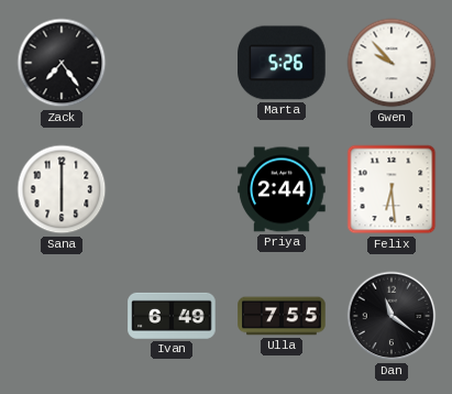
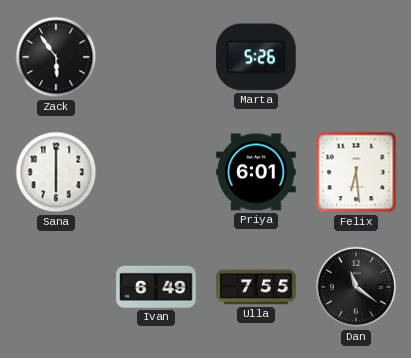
Zack: 7:24 -> 5:54
Gwen: 9:53 -> none
Priya: 2:44 -> 6:01
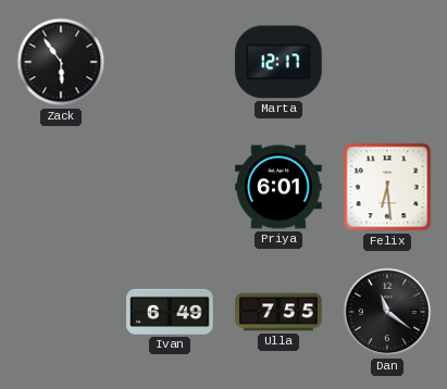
Marta: 5:26 -> 12:17
Sana: 6:00 -> none
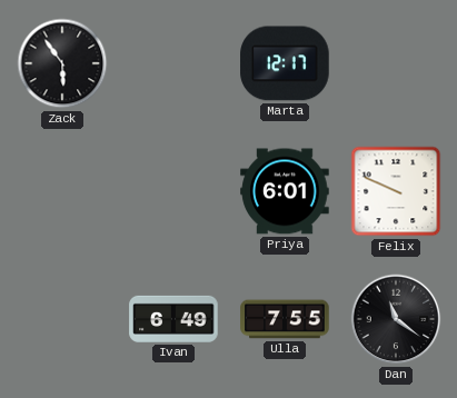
Felix: 6:29 -> 9:49
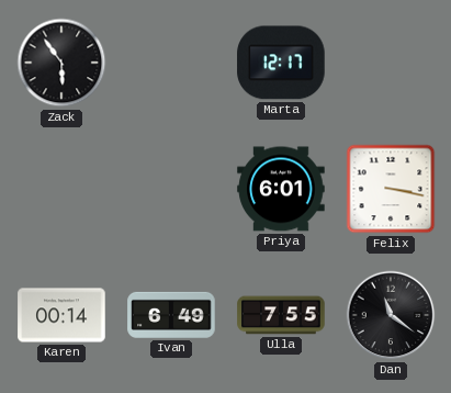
Felix: 9:49 -> 3:17
Karen: none -> 00:14
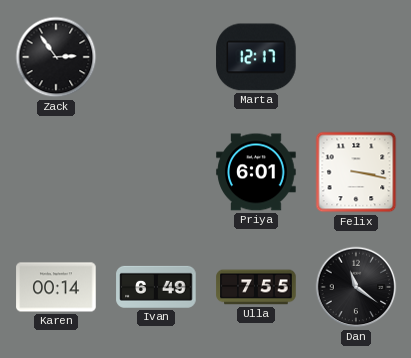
Zack: 5:54 -> 2:54
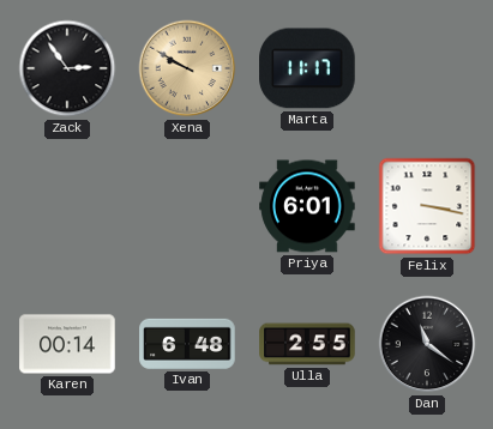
Xena: none -> 9:50
Marta: 12:17 -> 11:17
Ivan: 6:49 -> 6:48
Ulla: 7:55 -> 2:55
